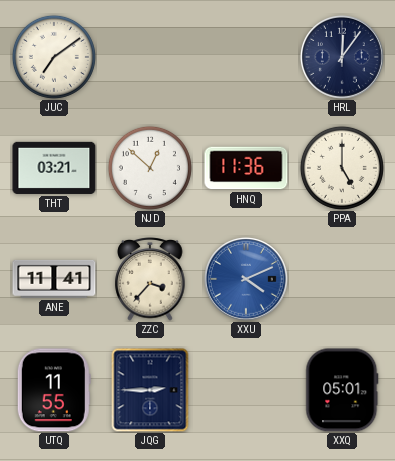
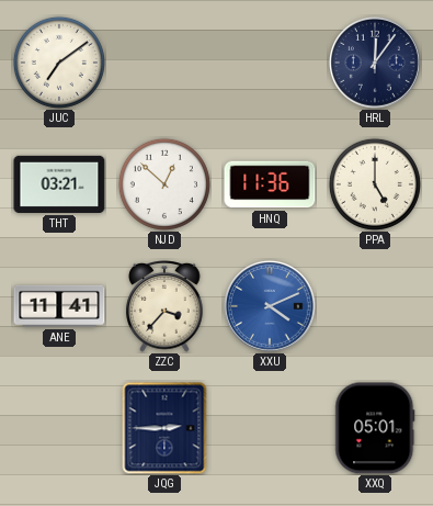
UTQ: 11:55 -> none
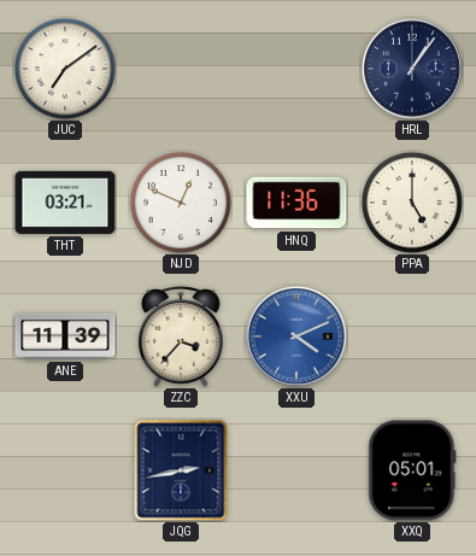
HRL: 12:06 -> 1:06
NJD: 12:52 -> 12:49
ANE: 11:41 -> 11:39
JQG: 2:45 -> 2:43
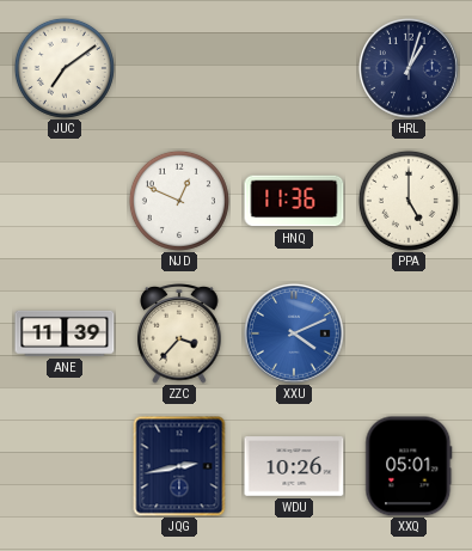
HRL: 1:06 -> 1:03
THT: 03:21 -> none
WDU: none -> 10:26
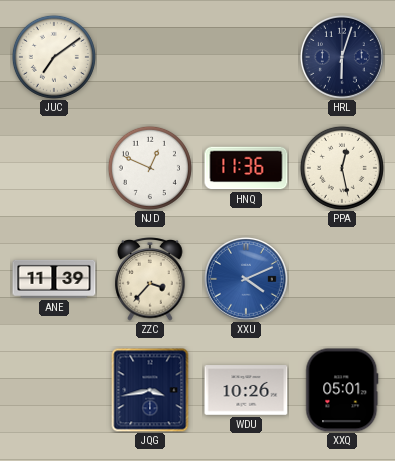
HRL: 1:03 -> 6:03
PPA: 5:00 -> 12:28
JQG: 2:43 -> 3:43
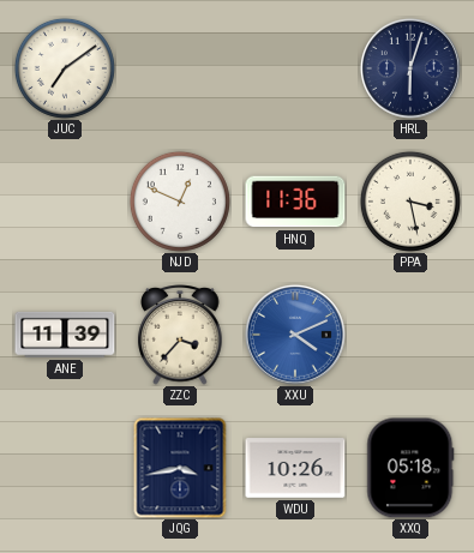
PPA: 12:28 -> 3:28
XXQ: 05:01 -> 05:18
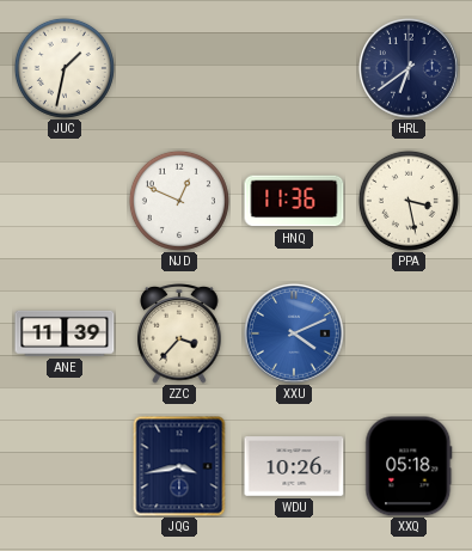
JUC: 7:09 -> 1:32
HRL: 6:03 -> 6:39
